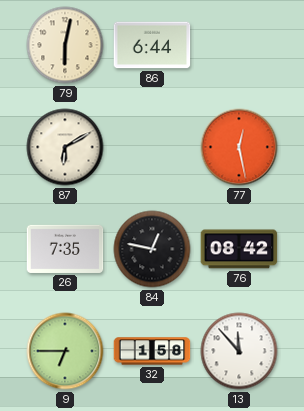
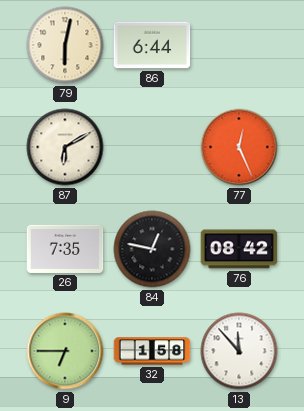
77: 12:28 -> 12:26
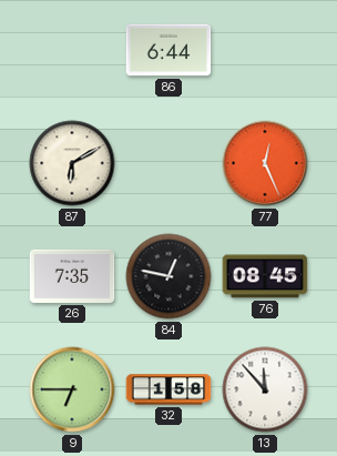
79: 6:02 -> none
76: 08:42 -> 08:45
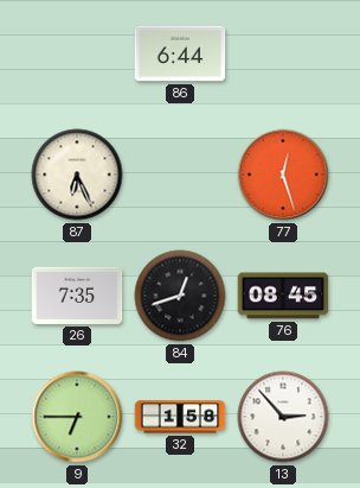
87: 6:10 -> 6:26
77: 12:26 -> 12:27
84: 12:47 -> 12:42
13: 11:53 -> 2:53
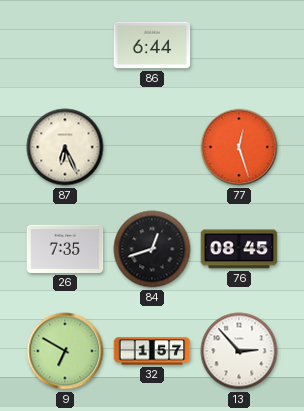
9: 6:45 -> 6:50
32: 1:58 -> 1:57
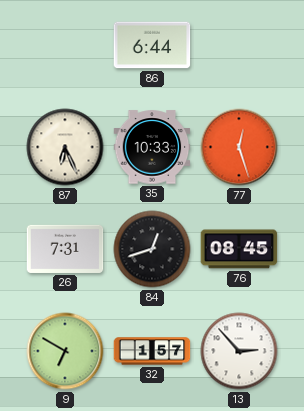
35: none -> 10:33
26: 7:35 -> 7:31
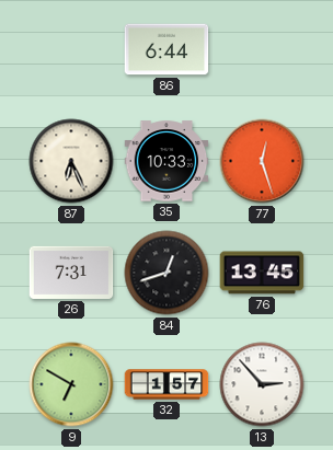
76: 08:45 -> 13:45
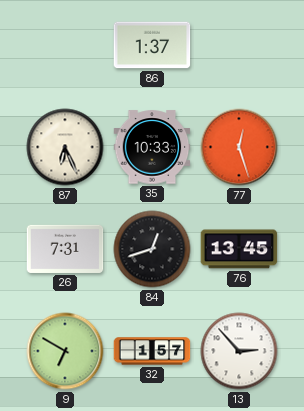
86: 6:44 -> 1:37
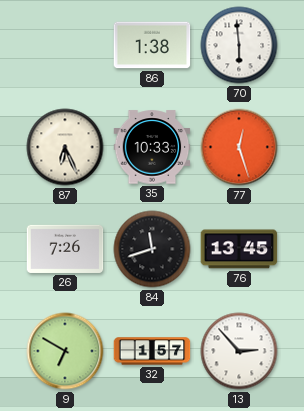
86: 1:37 -> 1:38
70: none -> 5:59
26: 7:31 -> 7:26
84: 12:42 -> 11:42
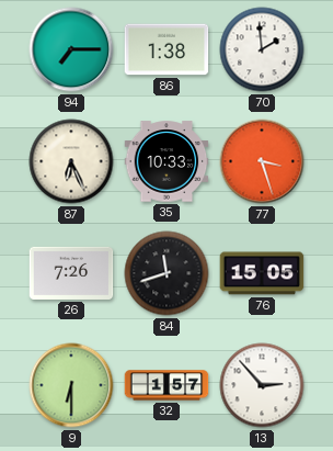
94: none -> 7:15
70: 5:59 -> 1:59
77: 12:27 -> 3:27
76: 13:45 -> 15:05
9: 6:50 -> 6:30
